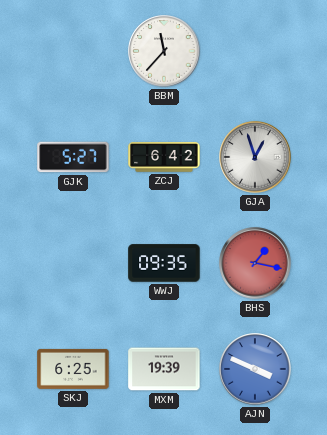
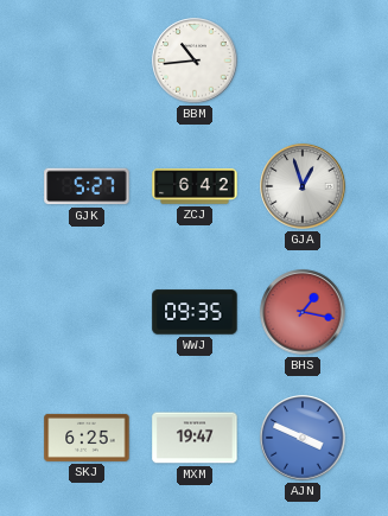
BBM: 11:37 -> 10:44
MXM: 19:39 -> 19:47
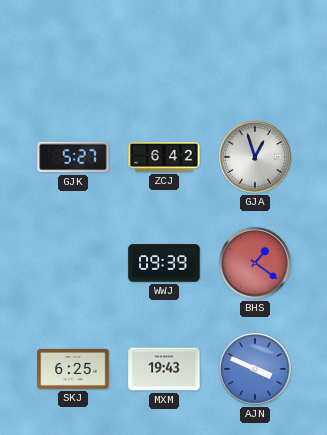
BBM: 10:44 -> none
WWJ: 09:35 -> 09:39
BHS: 1:17 -> 1:21
MXM: 19:47 -> 19:43
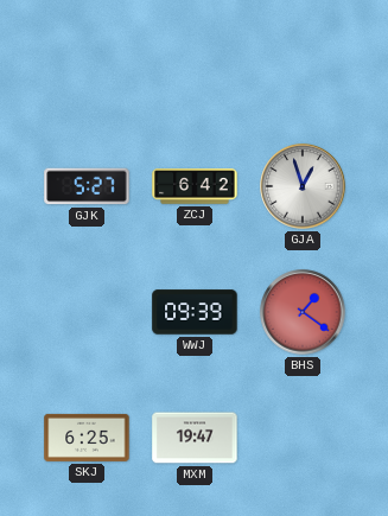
MXM: 19:43 -> 19:47
AJN: 3:49 -> none
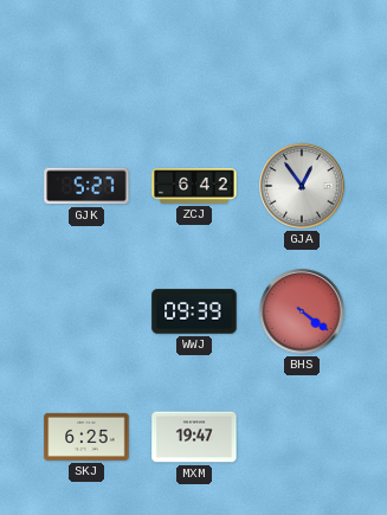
GJA: 12:57 -> 12:54
BHS: 1:21 -> 4:21
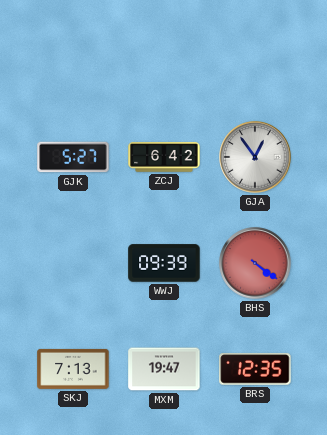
SKJ: 6:25 -> 7:13
BRS: none -> 12:35
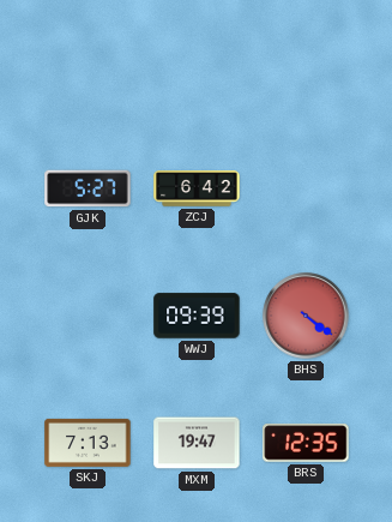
GJA: 12:54 -> none
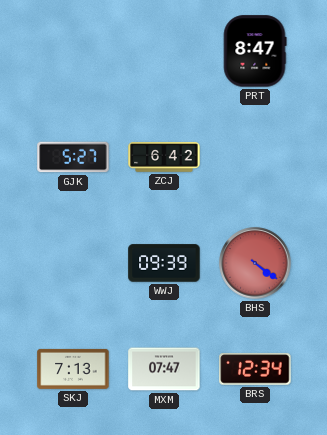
PRT: none -> 8:47
MXM: 19:47 -> 07:47
BRS: 12:35 -> 12:34
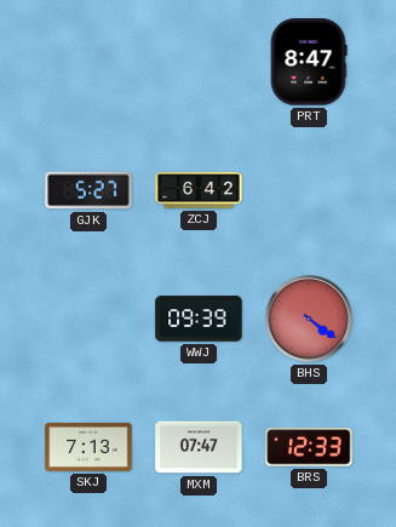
BRS: 12:34 -> 12:33
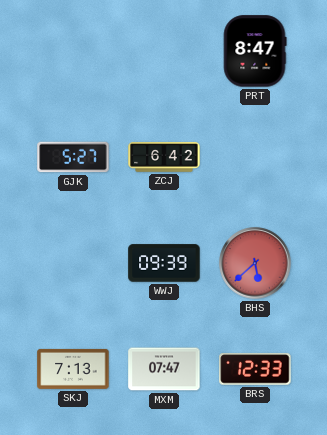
BHS: 4:21 -> 5:38
